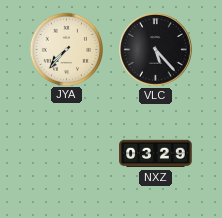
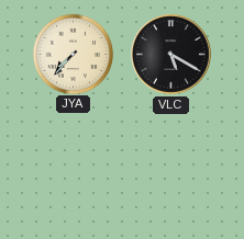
VLC: 5:23 -> 5:20
NXZ: 03:29 -> none
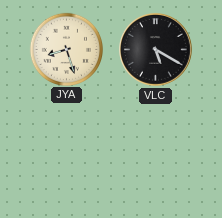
JYA: 7:37 -> 8:27
